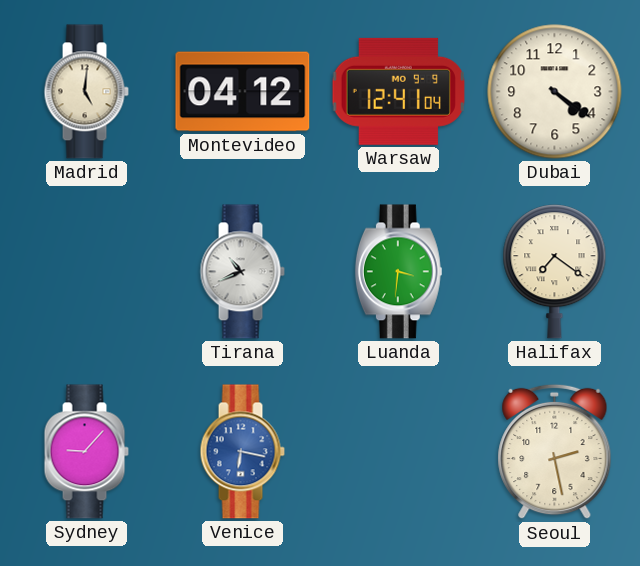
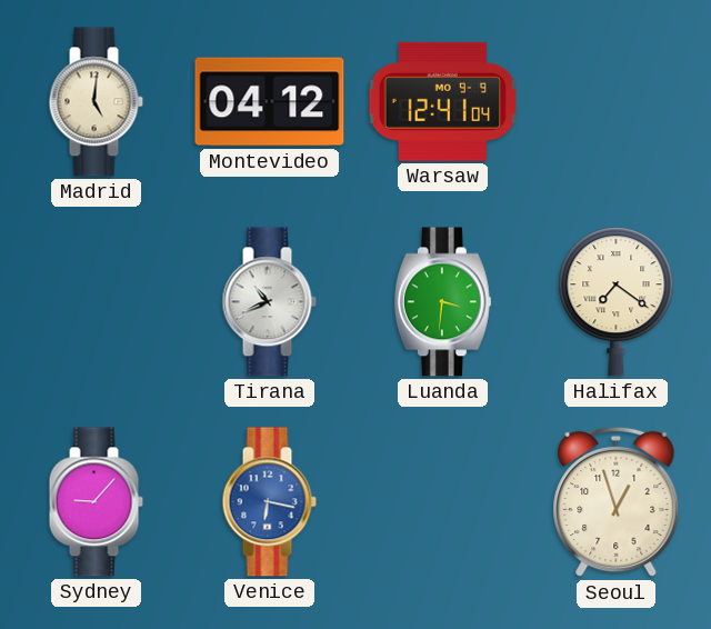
Dubai: 4:21 -> none
Seoul: 2:28 -> 12:57
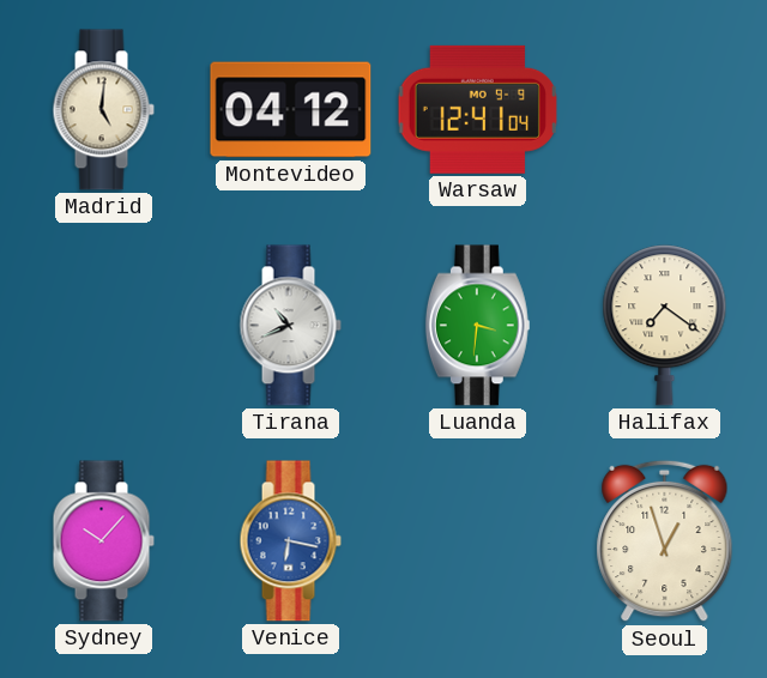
Sydney: 9:07 -> 10:07
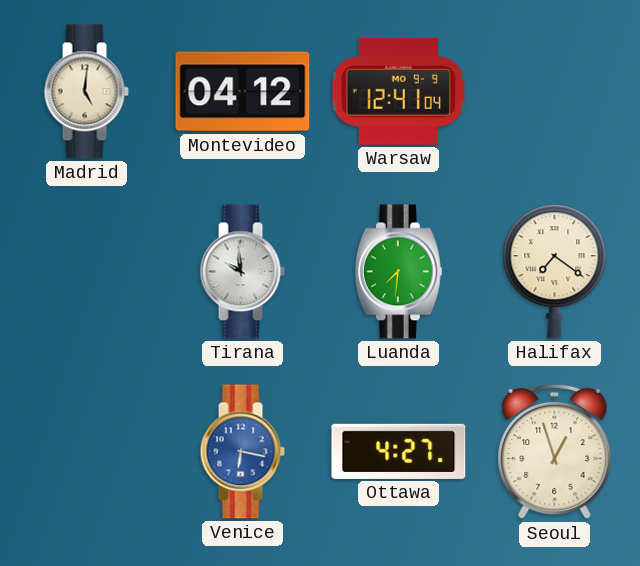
Tirana: 10:41 -> 9:59
Luanda: 3:31 -> 7:31
Sydney: 10:07 -> none
Ottawa: none -> 4:27
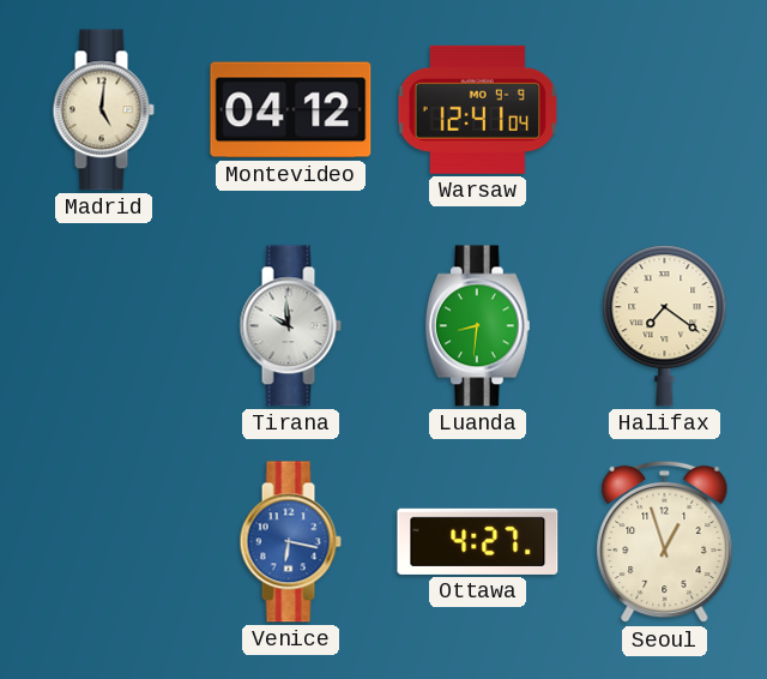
Luanda: 7:31 -> 8:31
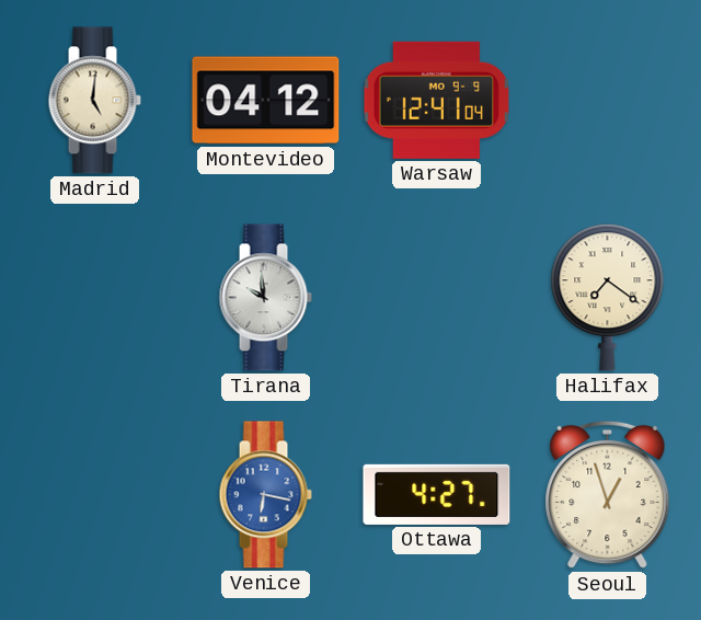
Luanda: 8:31 -> none
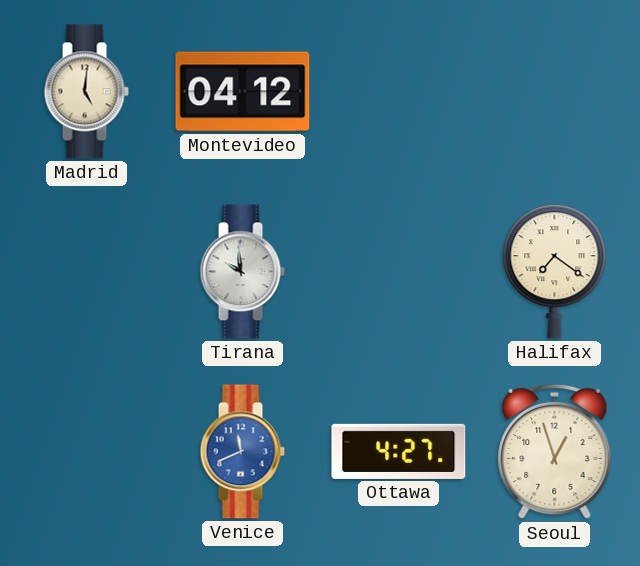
Warsaw: 12:41 -> none
Venice: 6:17 -> 11:41
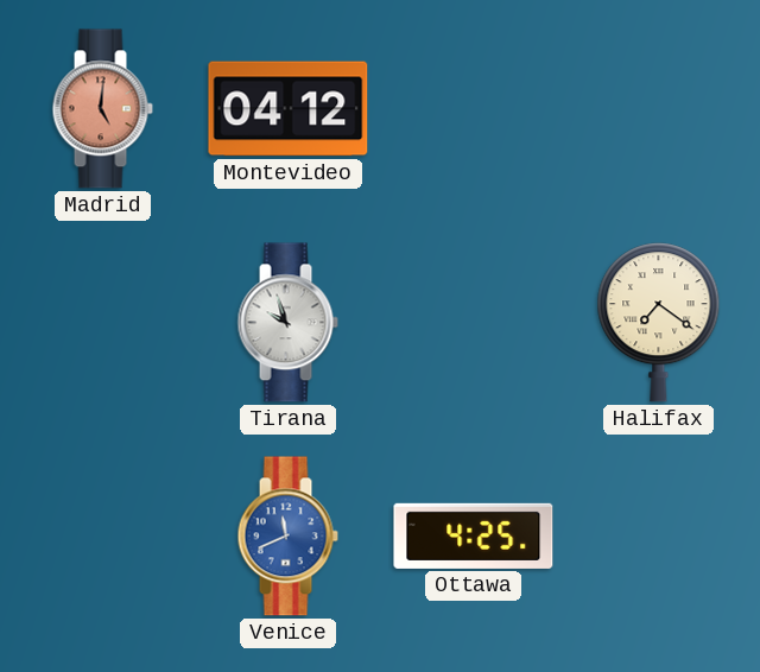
Madrid dial: cream -> salmon
Tirana: 9:59 -> 9:57
Ottawa: 4:27 -> 4:25
Seoul: 12:57 -> none
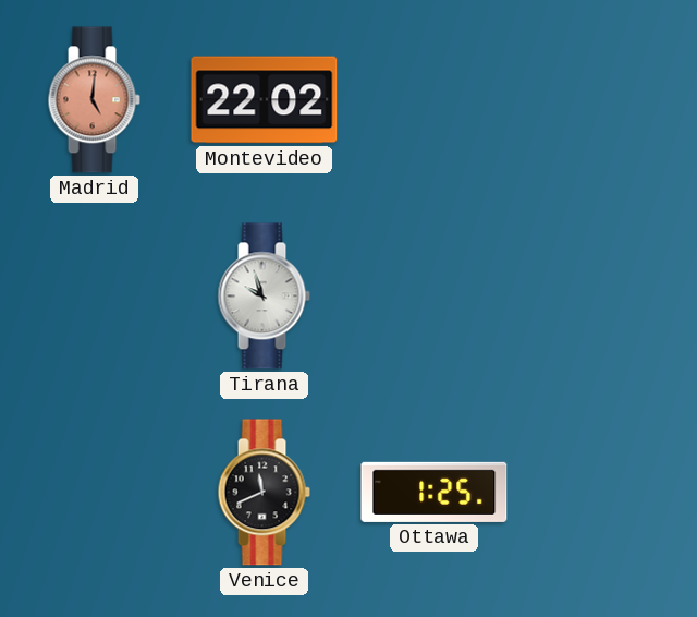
Montevideo: 04:12 -> 22:02
Halifax: 7:21 -> none
Venice dial: blue -> black
Ottawa: 4:25 -> 1:25
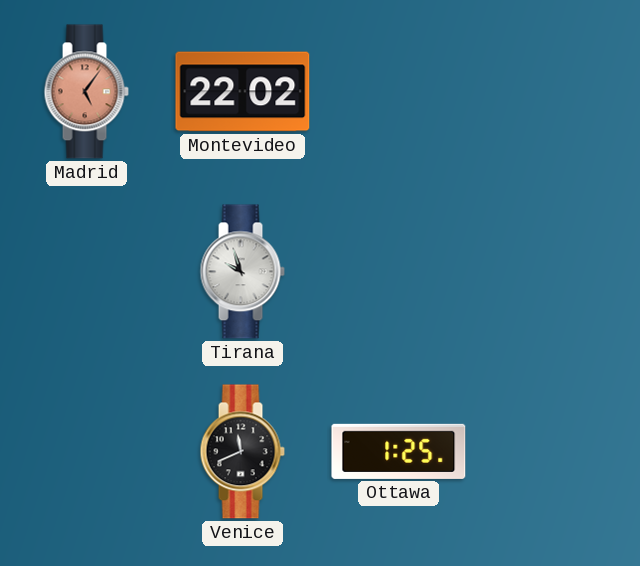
Madrid: 5:01 -> 5:06
